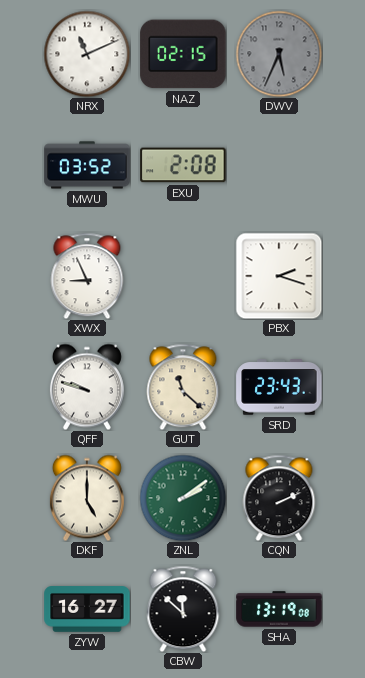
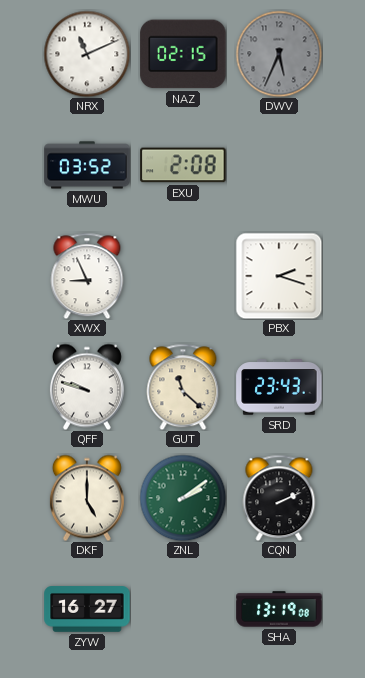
CBW: 11:52 -> none
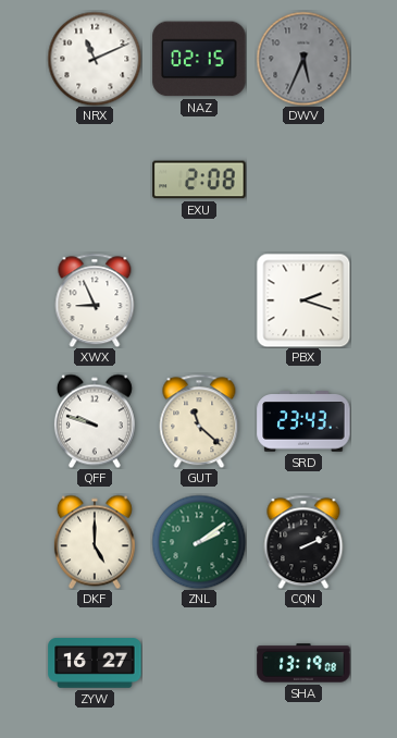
MWU: 03:52 -> none
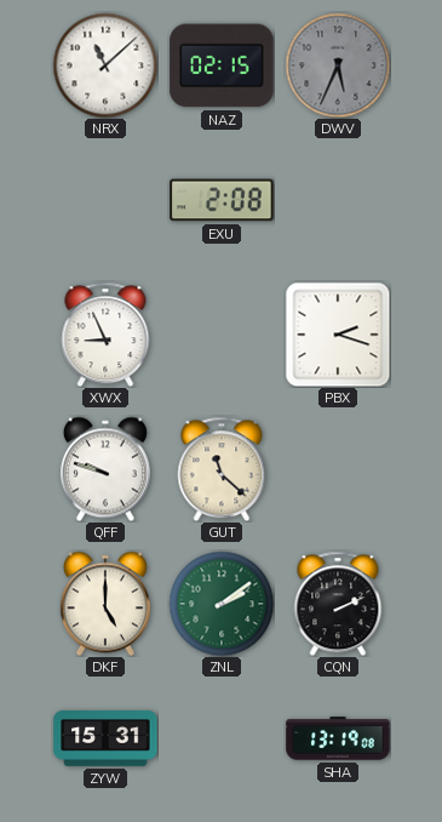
NRX: 11:11 -> 11:08
SRD: 23:43 -> none
ZYW: 16:27 -> 15:31
